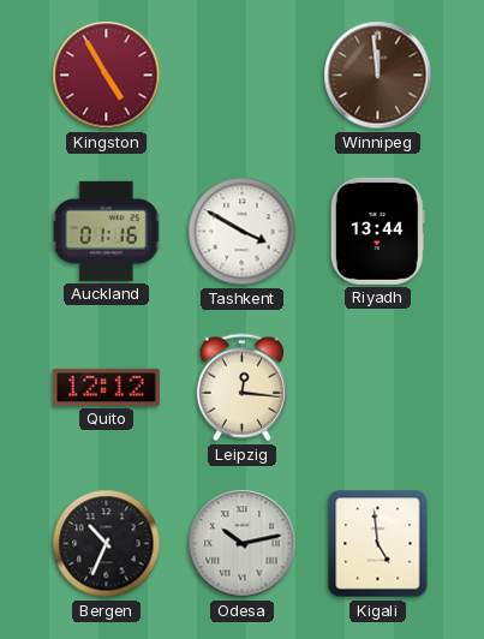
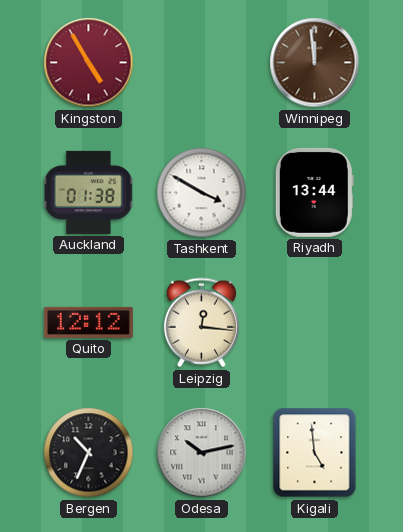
Auckland: 01:16 -> 01:38
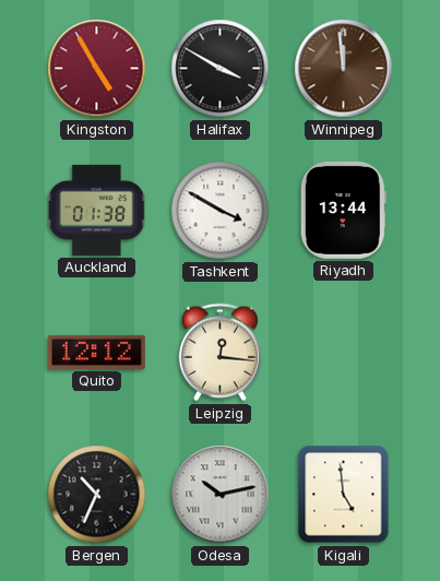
Halifax: none -> 3:50
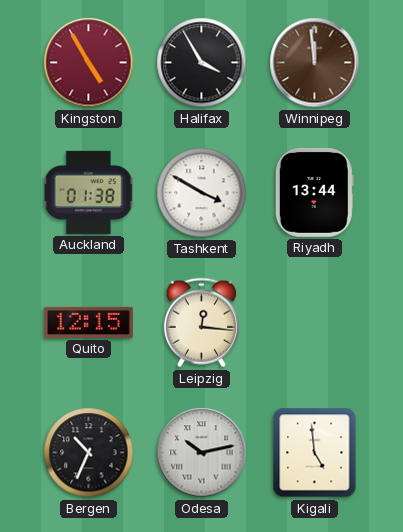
Halifax: 3:50 -> 3:55
Quito: 12:12 -> 12:15
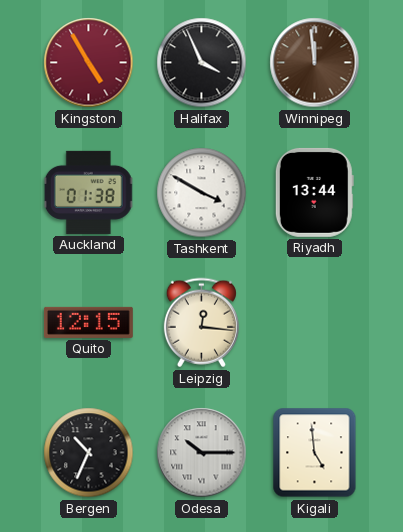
Halifax: 3:55 -> 3:56
Odesa: 10:13 -> 10:15
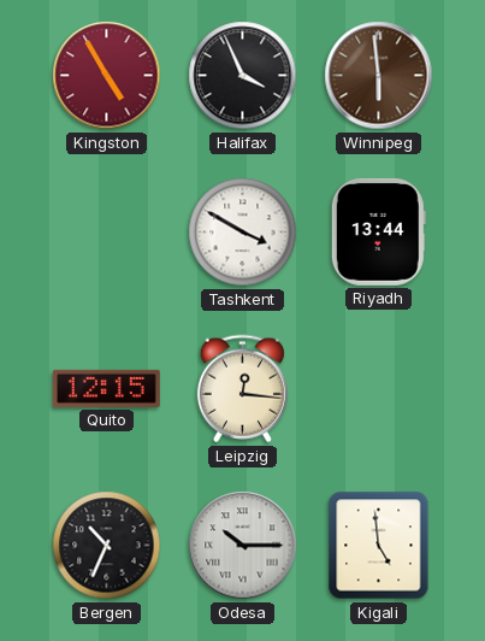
Winnipeg: 11:59 -> 5:59
Auckland: 01:38 -> none
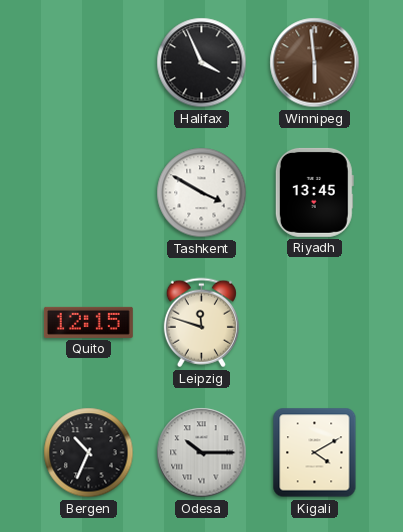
Kingston: 4:55 -> none
Riyadh: 13:44 -> 13:45
Leipzig: 12:16 -> 11:48
Kigali: 4:59 -> 4:10
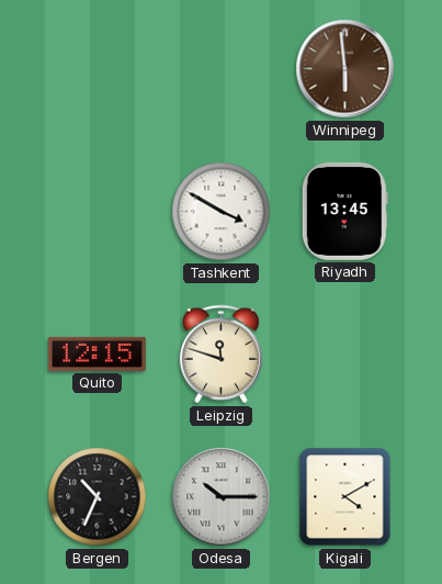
Halifax: 3:56 -> none
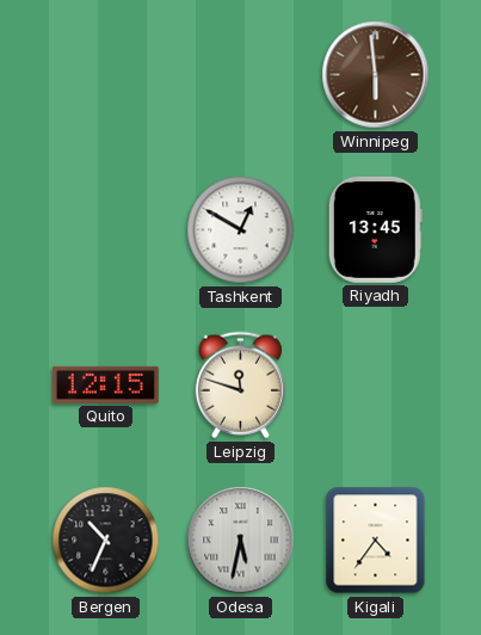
Tashkent: 3:50 -> 12:50
Odesa: 10:15 -> 5:32
Kigali: 4:10 -> 4:36
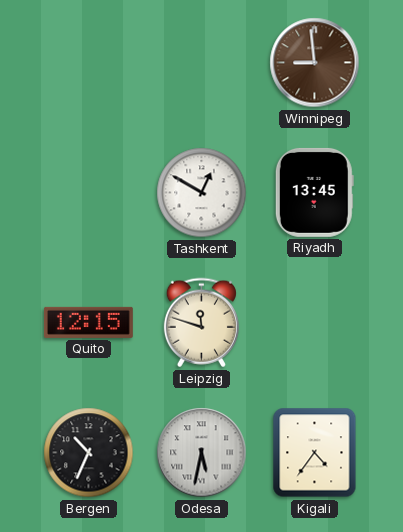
Winnipeg: 5:59 -> 8:59
